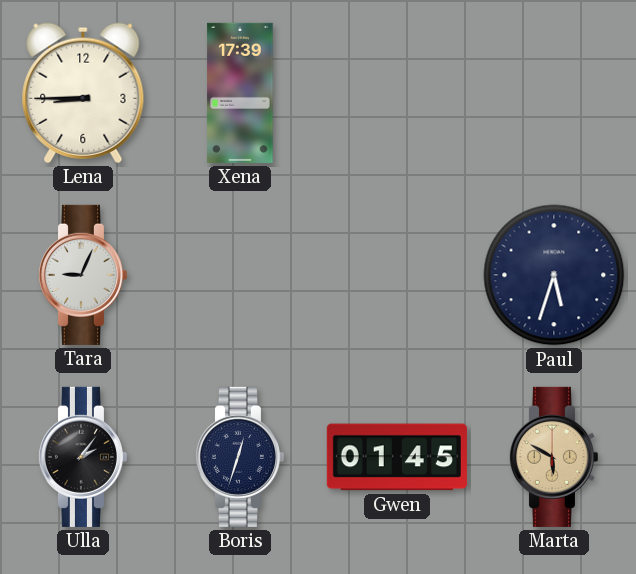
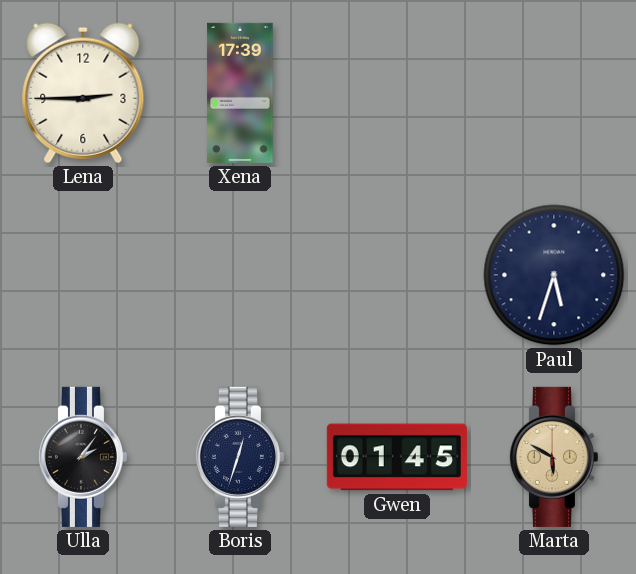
Lena: 8:45 -> 2:45
Tara: 9:04 -> none
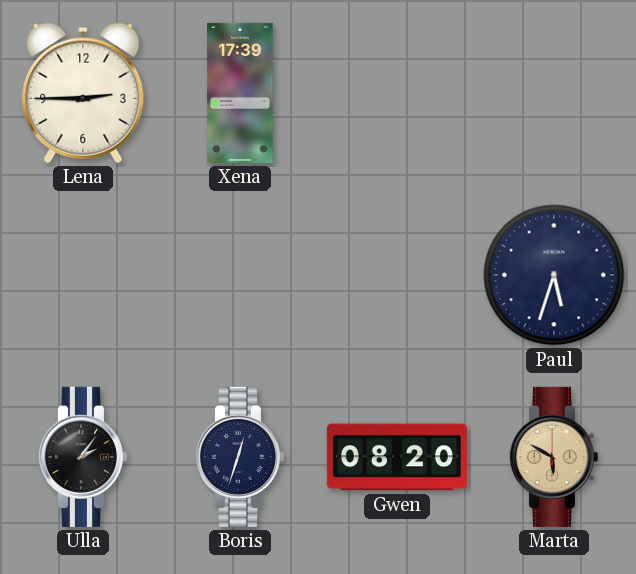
Gwen: 01:45 -> 08:20
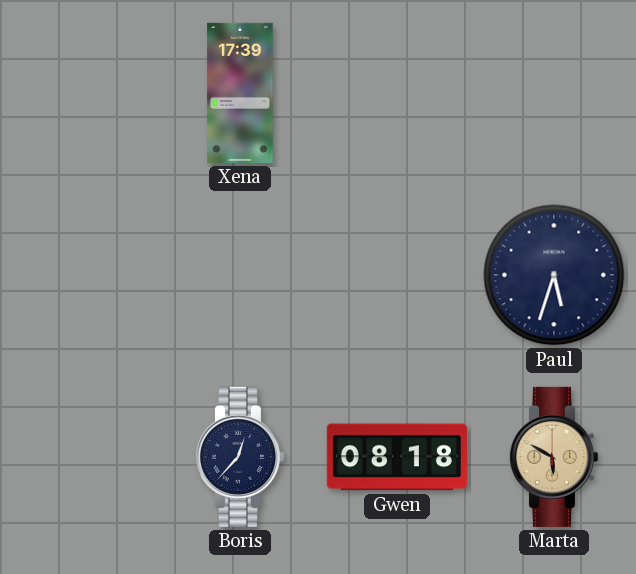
Lena: 2:45 -> none
Ulla: 2:06 -> none
Boris: 12:33 -> 12:37
Gwen: 08:20 -> 08:18
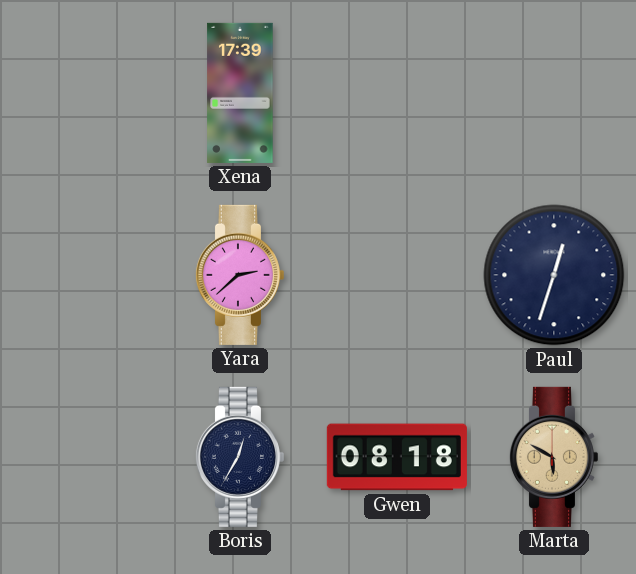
Yara: none -> 2:38
Paul: 5:33 -> 12:33
Boris: 12:37 -> 12:35
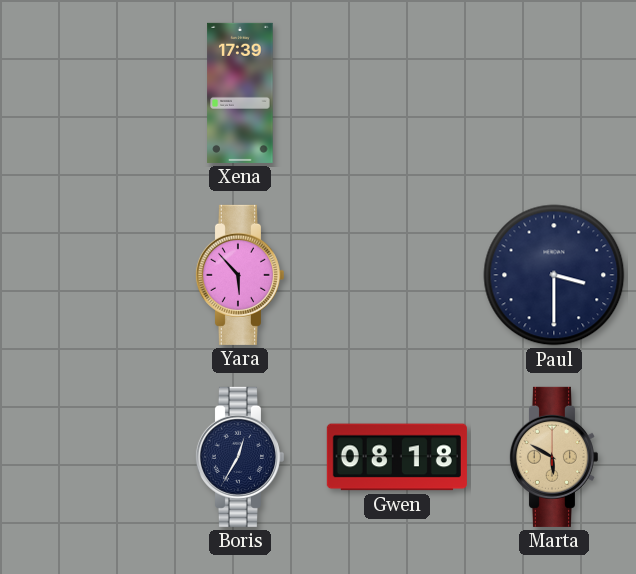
Yara: 2:38 -> 5:53
Paul: 12:33 -> 3:30
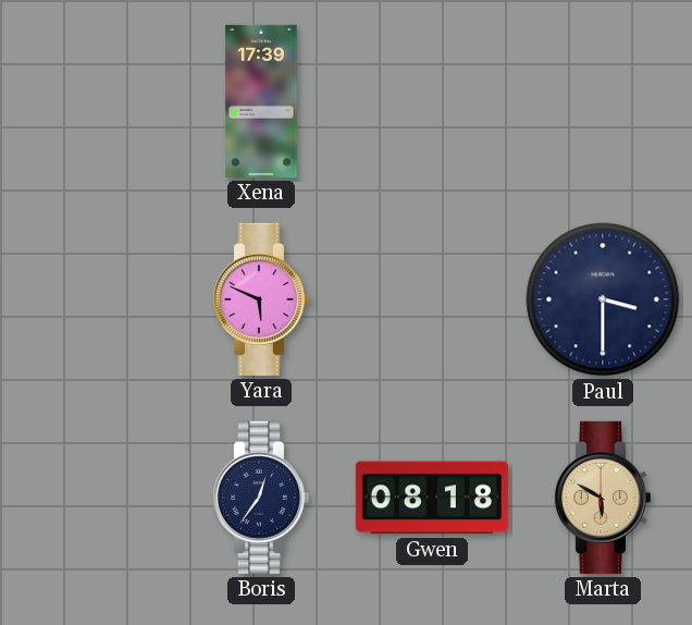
Yara: 5:53 -> 5:49
Boris: 12:35 -> 12:36
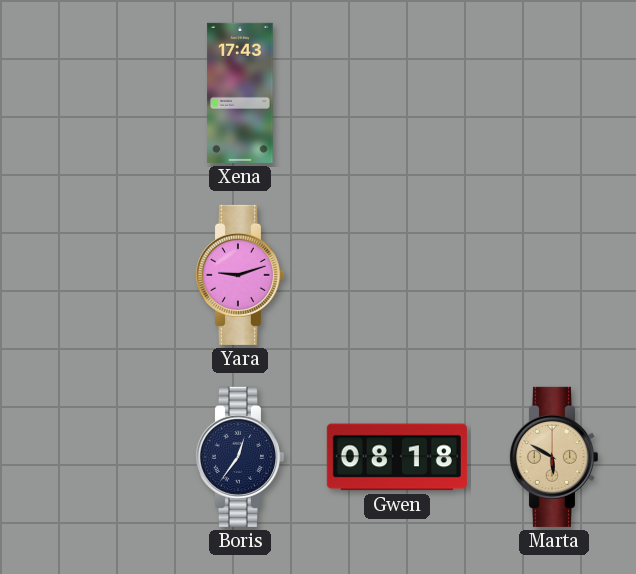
Xena: 17:39 -> 17:43
Yara: 5:49 -> 9:12
Paul: 3:30 -> none
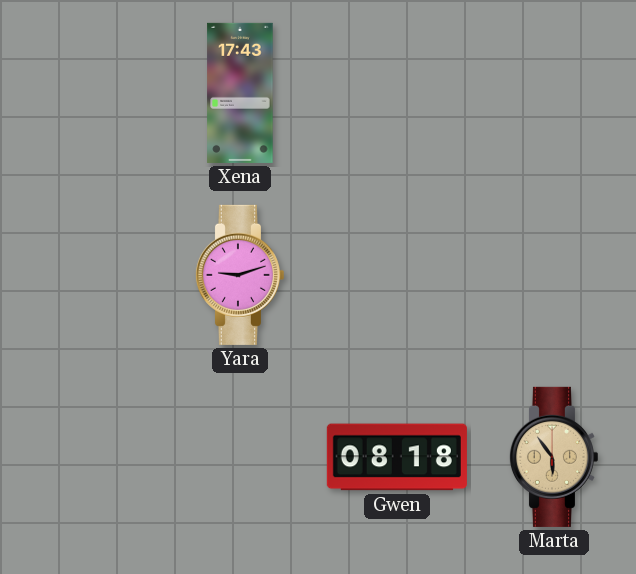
Boris: 12:36 -> none
Marta: 5:50 -> 5:54
